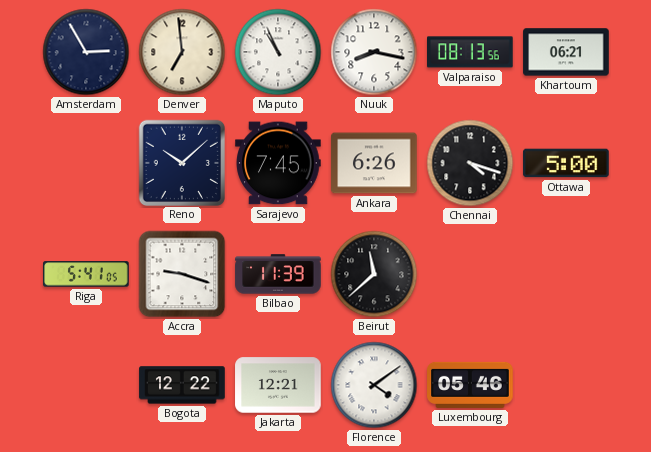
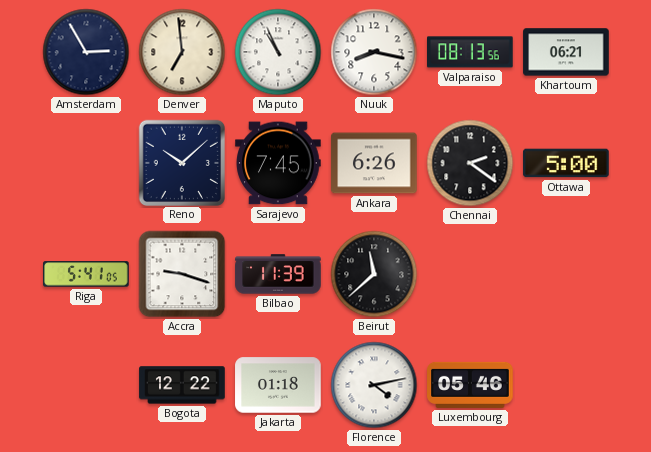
Chennai: 4:18 -> 2:21
Jakarta: 12:21 -> 01:18
Florence: 4:09 -> 4:13
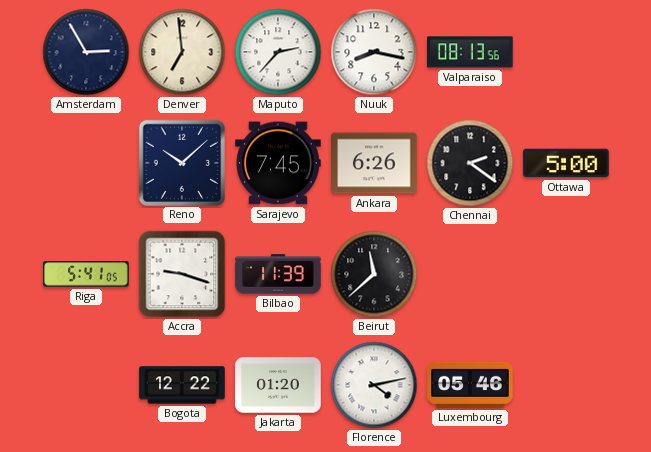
Maputo: 10:56 -> 2:37
Khartoum: 06:21 -> none
Jakarta: 01:18 -> 01:20
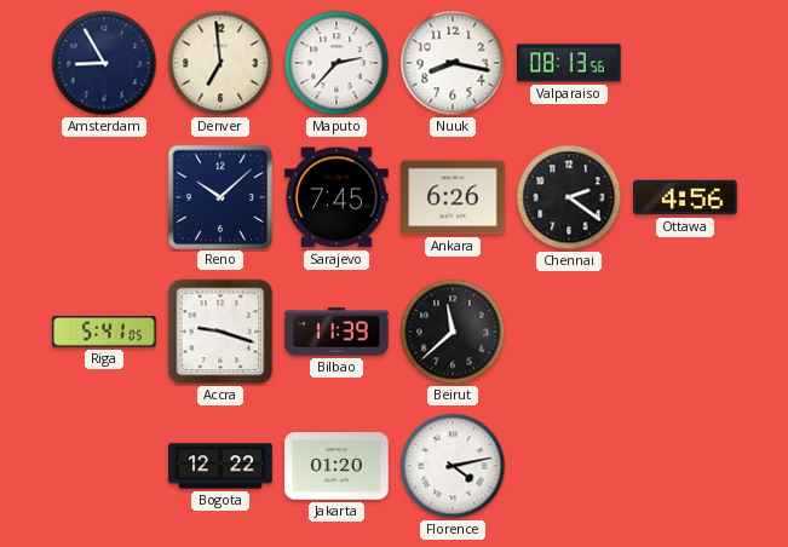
Amsterdam: 2:55 -> 8:55
Ottawa: 5:00 -> 4:56
Luxembourg: 05:46 -> none
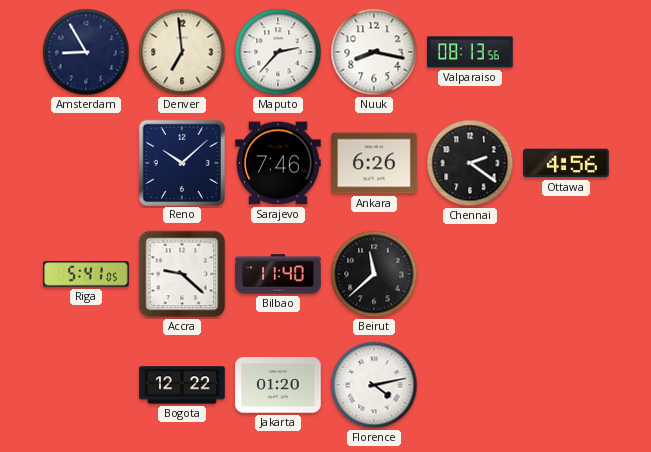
Sarajevo: 7:45 -> 7:46
Accra: 9:18 -> 9:22
Bilbao: 11:39 -> 11:40
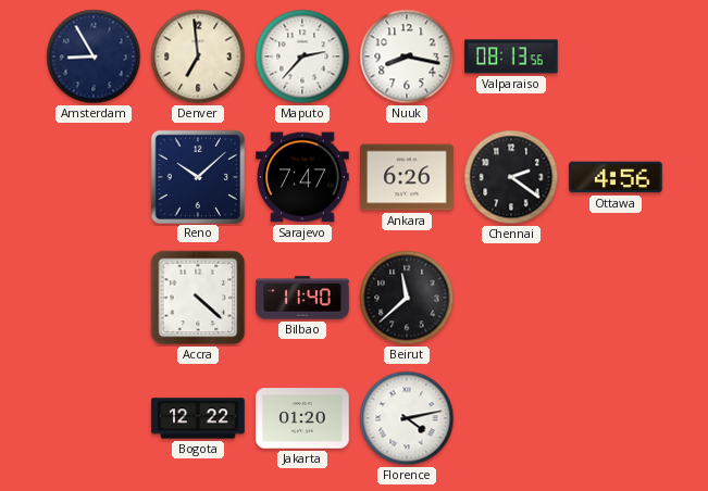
Sarajevo: 7:46 -> 7:47
Riga: 5:41 -> none
Accra: 9:22 -> 4:22
